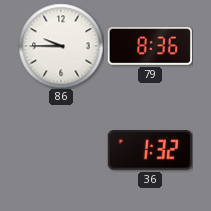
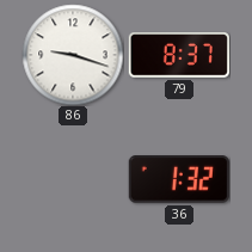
86: 9:45 -> 9:18
79: 8:36 -> 8:37
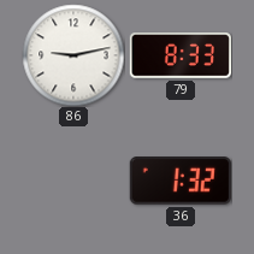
86: 9:18 -> 9:13
79: 8:37 -> 8:33
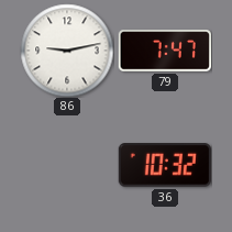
79: 8:33 -> 7:47
36: 1:32 -> 10:32
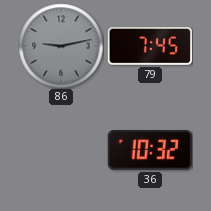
86 dial: white -> grey
79: 7:47 -> 7:45
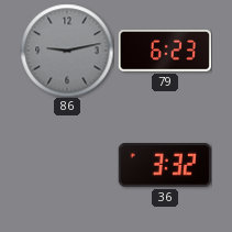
79: 7:45 -> 6:23
36: 10:32 -> 3:32
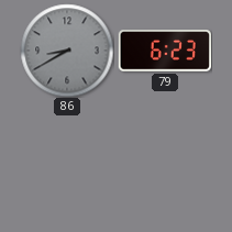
86: 9:13 -> 8:40
36: 3:32 -> none
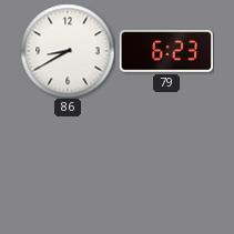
86 dial: grey -> white
